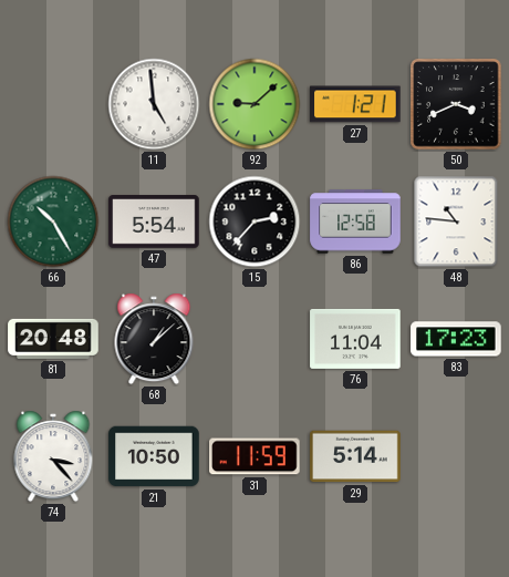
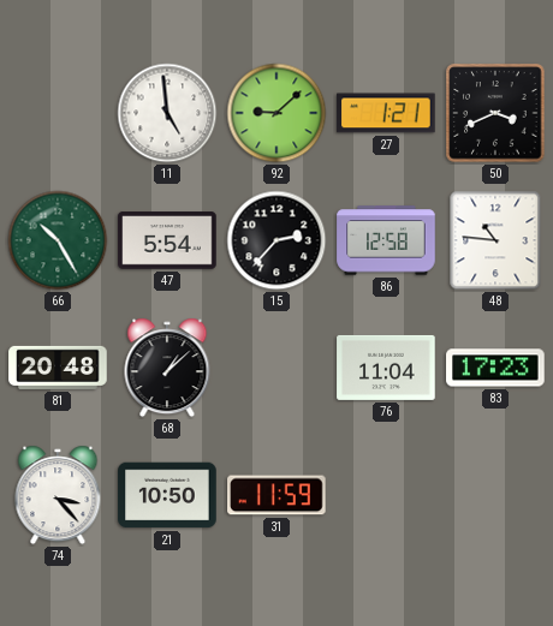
29: 5:14 -> none
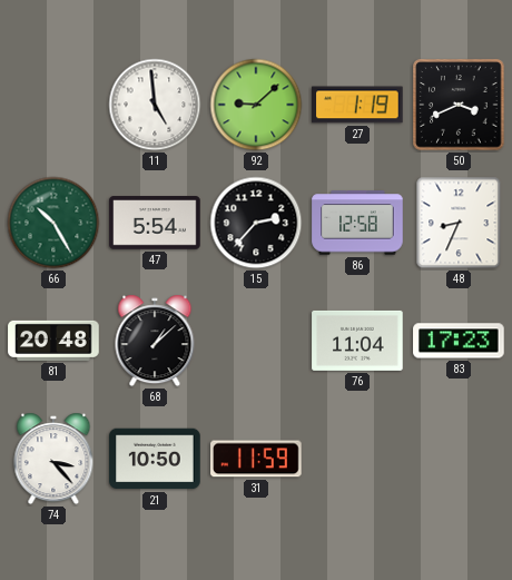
27: 1:21 -> 1:19
48: 10:46 -> 8:34
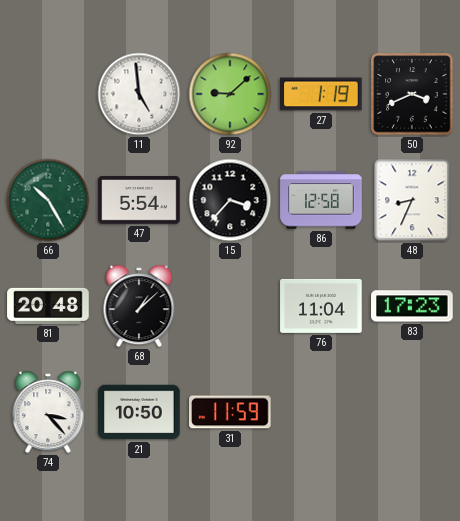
15: 2:37 -> 3:37
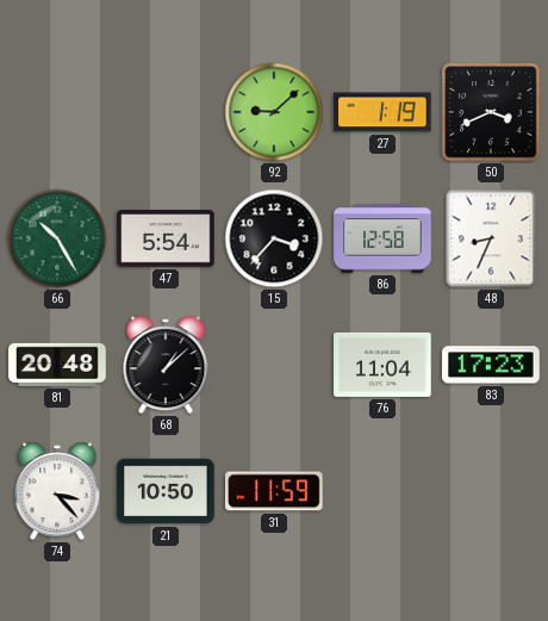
11: 4:59 -> none
